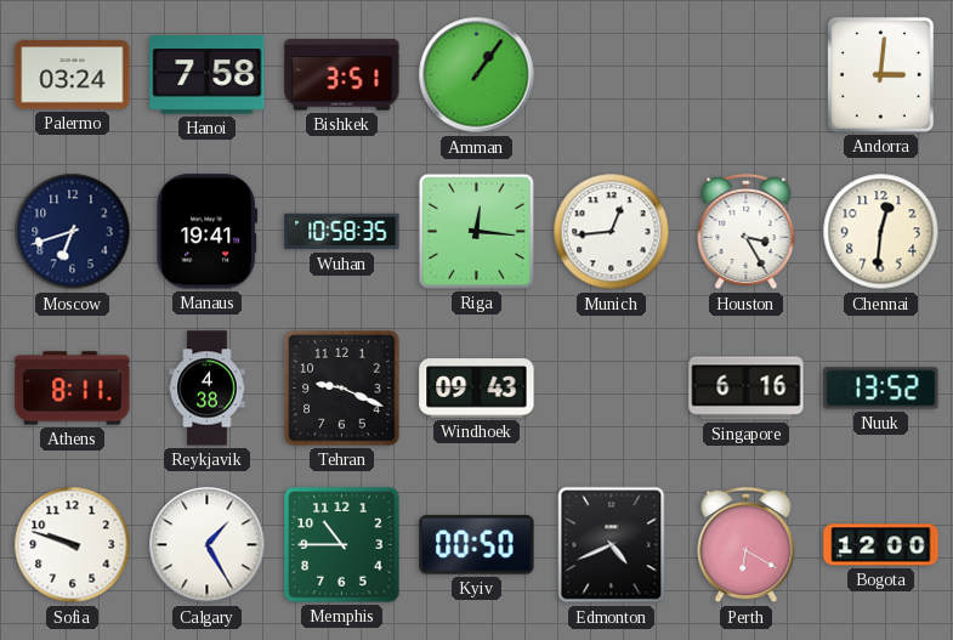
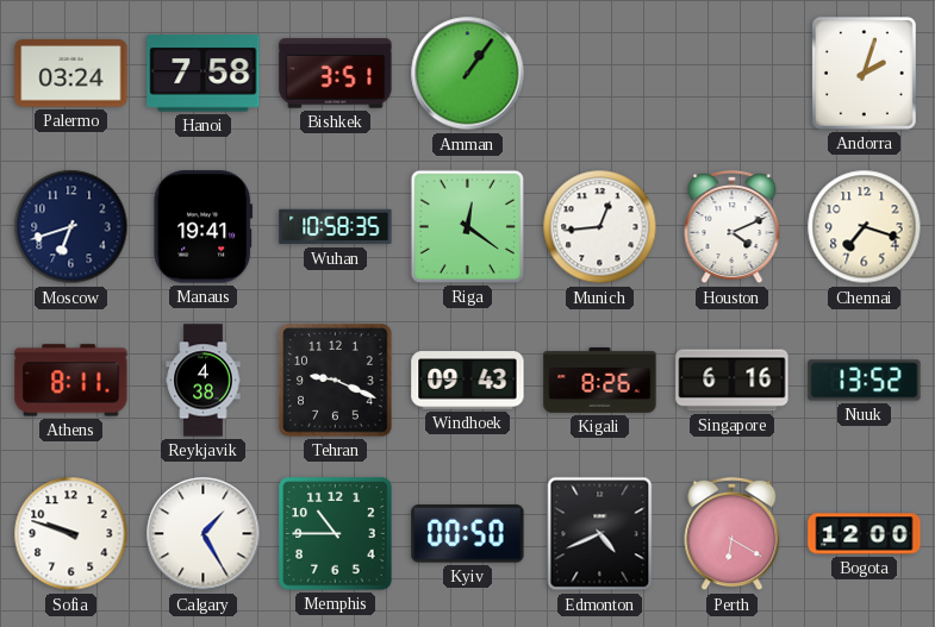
Andorra: 3:01 -> 2:03
Riga: 12:16 -> 12:21
Houston: 3:25 -> 4:11
Chennai: 12:31 -> 7:18
Kigali: none -> 8:26
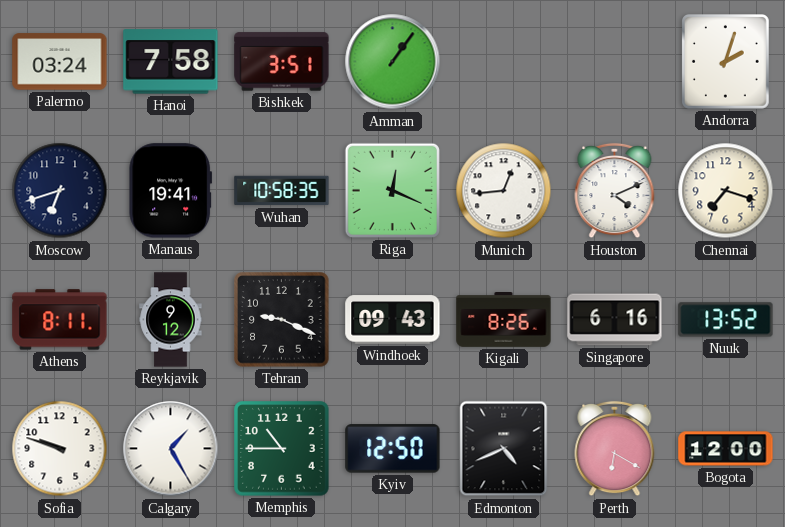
Riga: 12:21 -> 12:19
Reykjavik: 4:38 -> 9:12
Kyiv: 00:50 -> 12:50
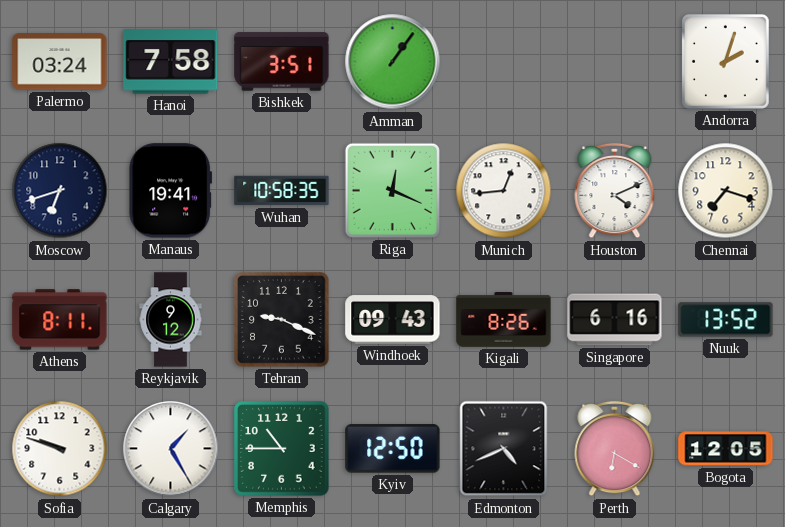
Bogota: 12:00 -> 12:05
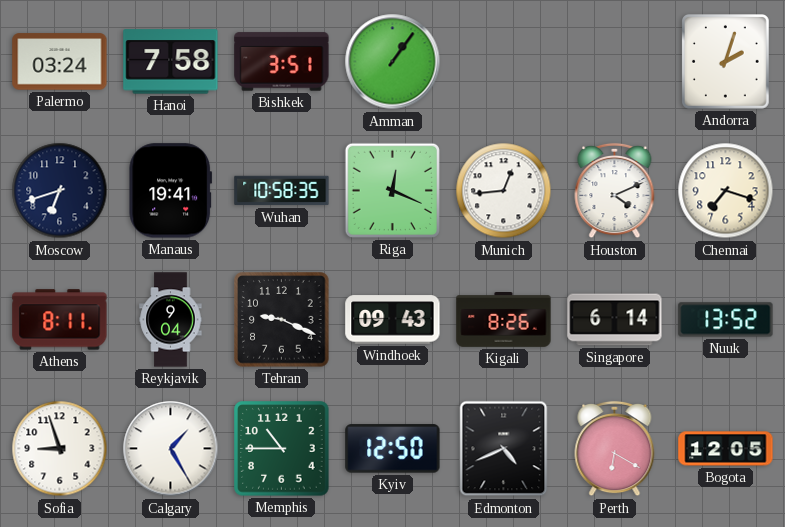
Reykjavik: 9:12 -> 9:04
Singapore: 6:16 -> 6:14
Sofia: 9:48 -> 8:57
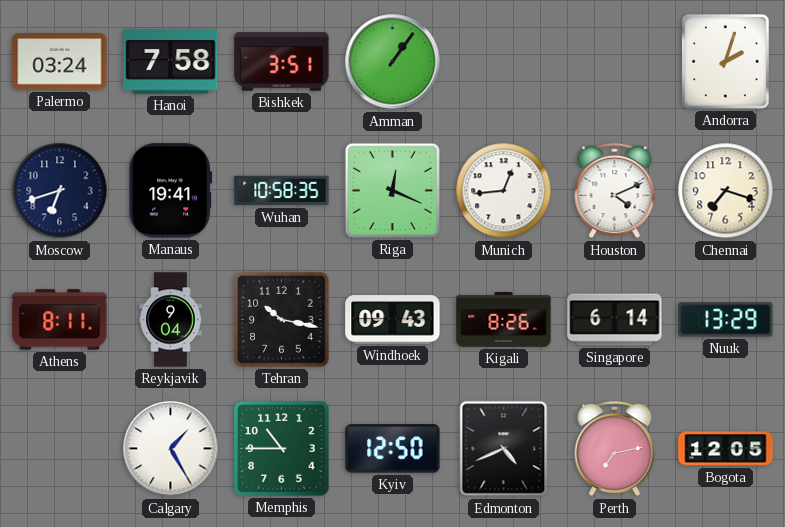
Tehran: 9:19 -> 10:17
Nuuk: 13:52 -> 13:29
Sofia: 8:57 -> none
Perth: 6:20 -> 7:13
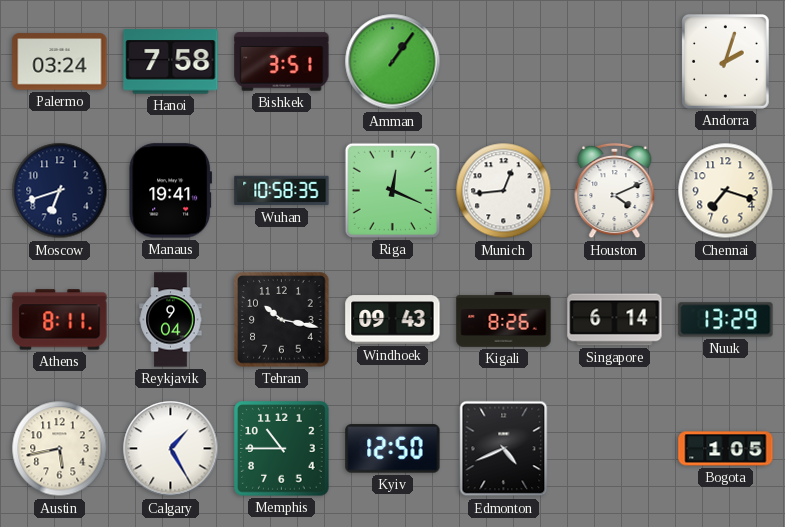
Austin: none -> 5:43
Perth: 7:13 -> none
Bogota: 12:05 -> 1:05
